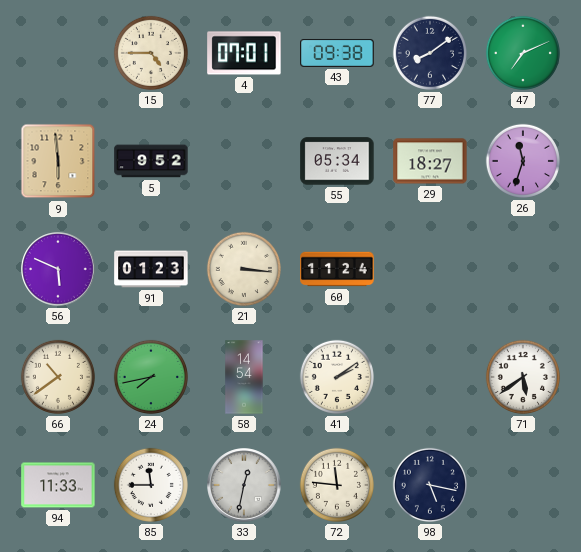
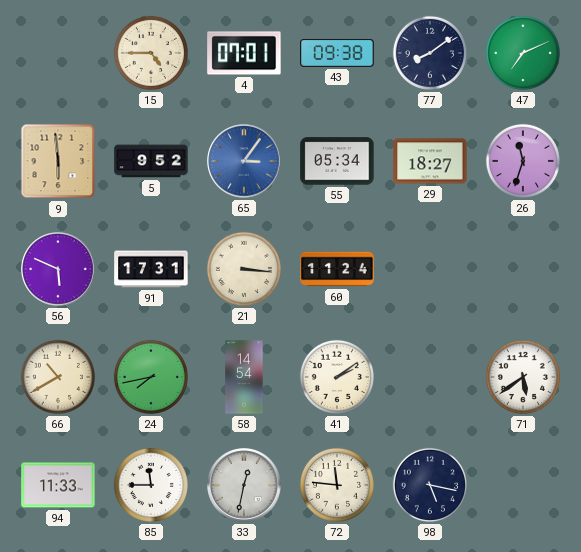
65: none -> 3:06
91: 01:23 -> 17:31
66: 10:39 -> 10:40
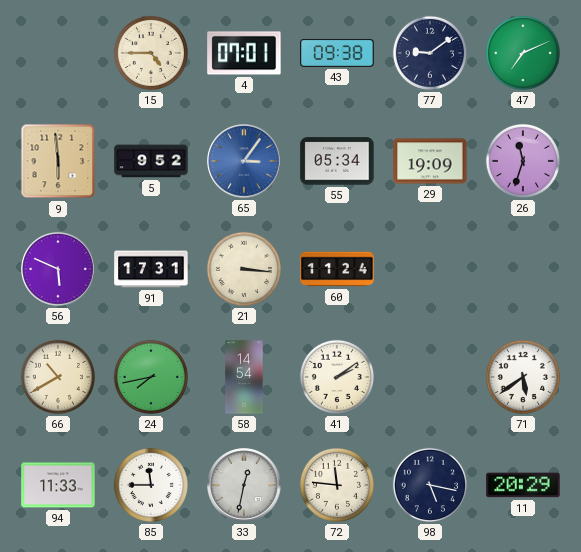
77: 8:09 -> 9:09
29: 18:27 -> 19:09
11: none -> 20:29
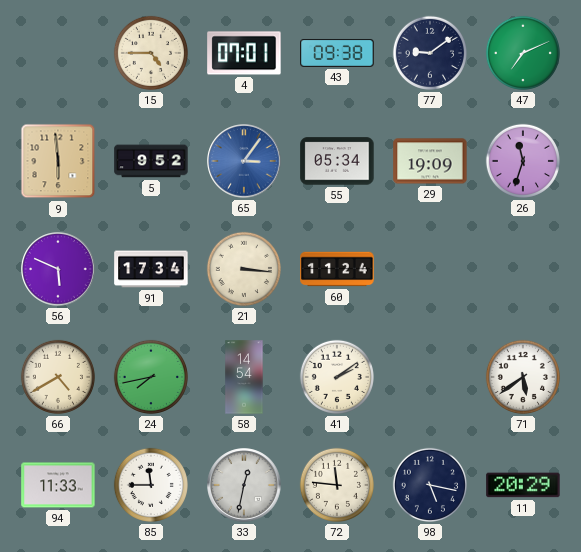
91: 17:31 -> 17:34
66: 10:40 -> 4:40
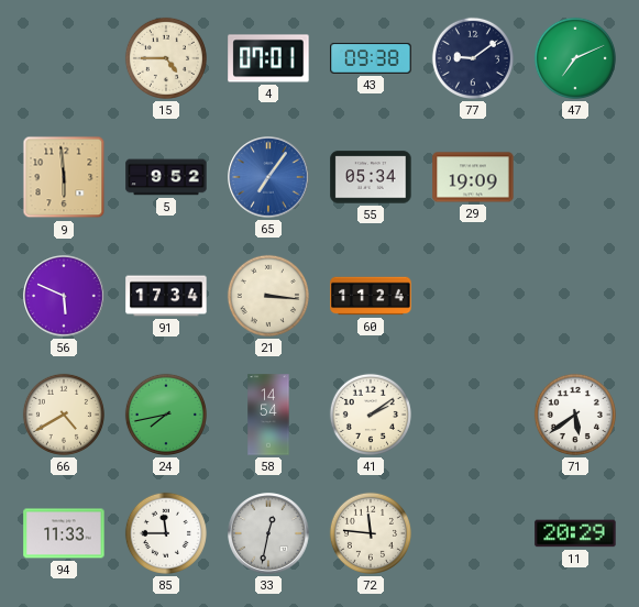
65: 3:06 -> 7:06
26: 11:33 -> none
98: 5:17 -> none
